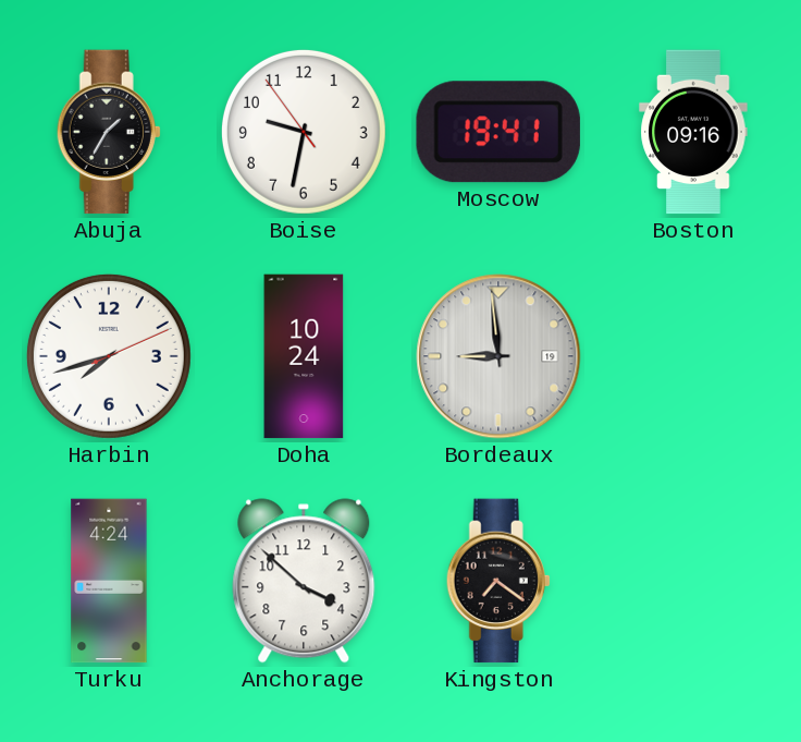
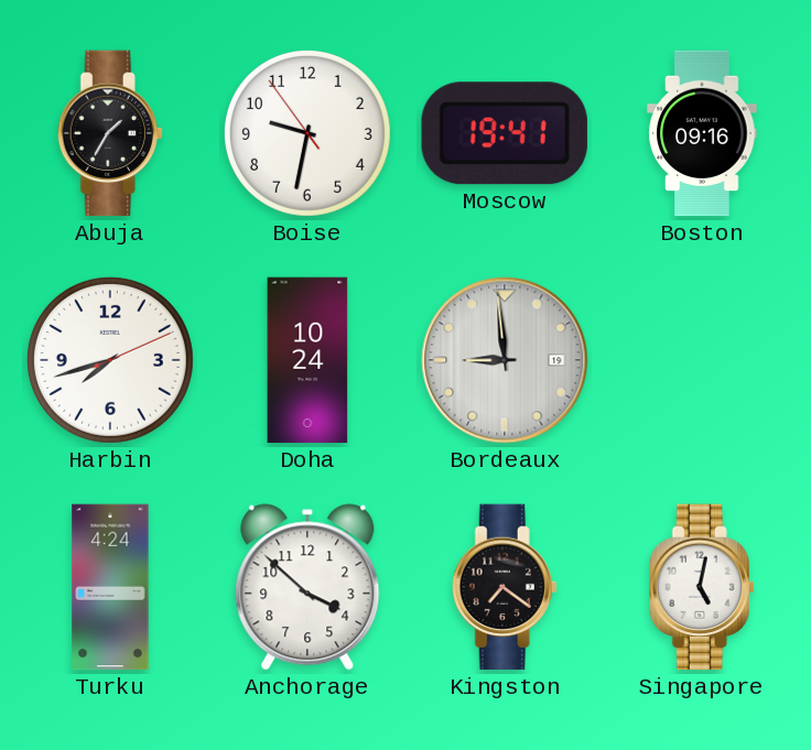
Singapore: none -> 5:02
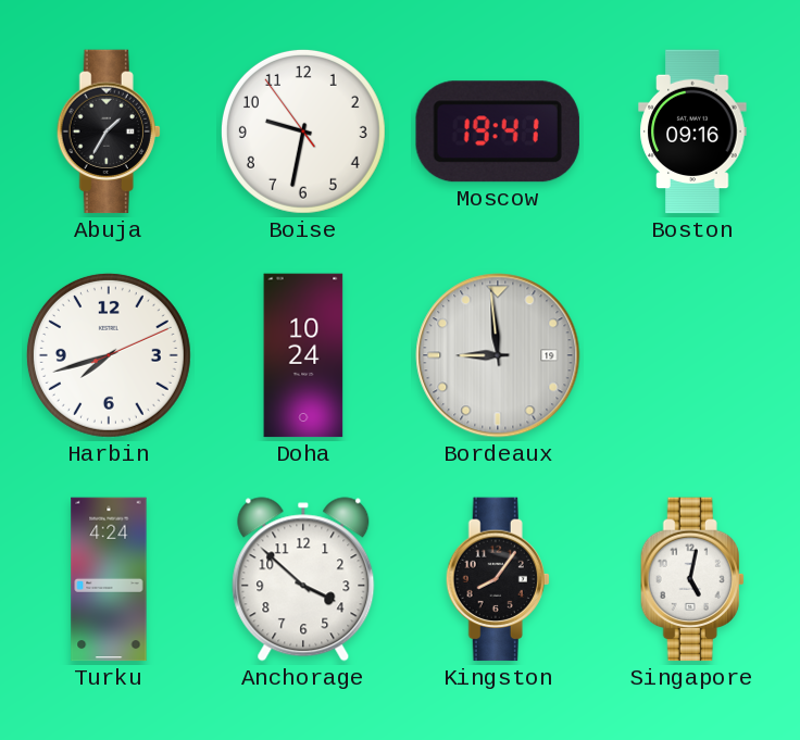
Kingston: 7:21 -> 8:06
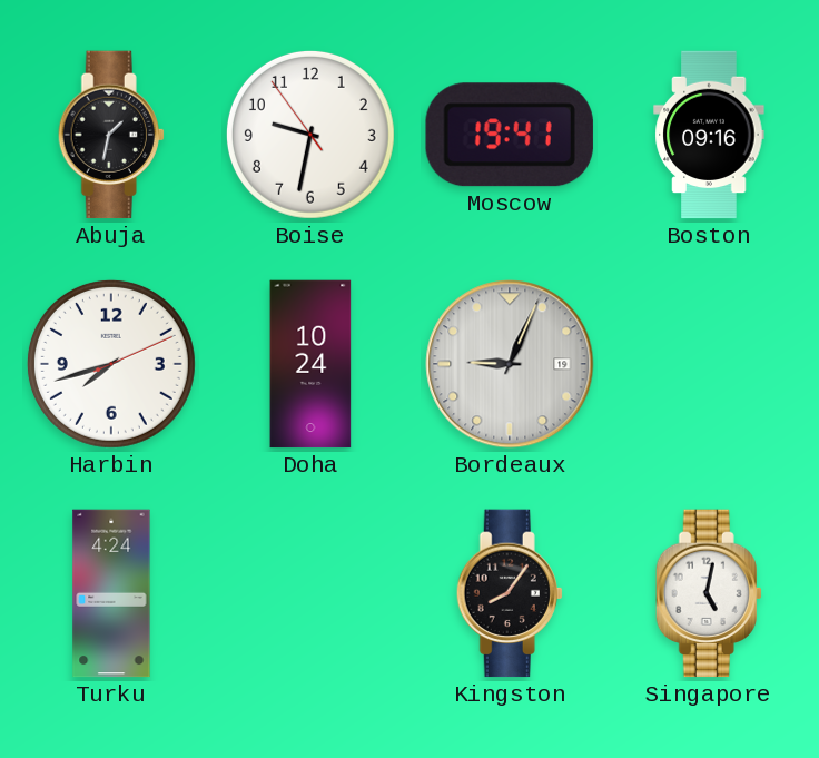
Abuja: 1:35 -> 1:32
Bordeaux: 8:59 -> 9:04
Anchorage: 3:52 -> none
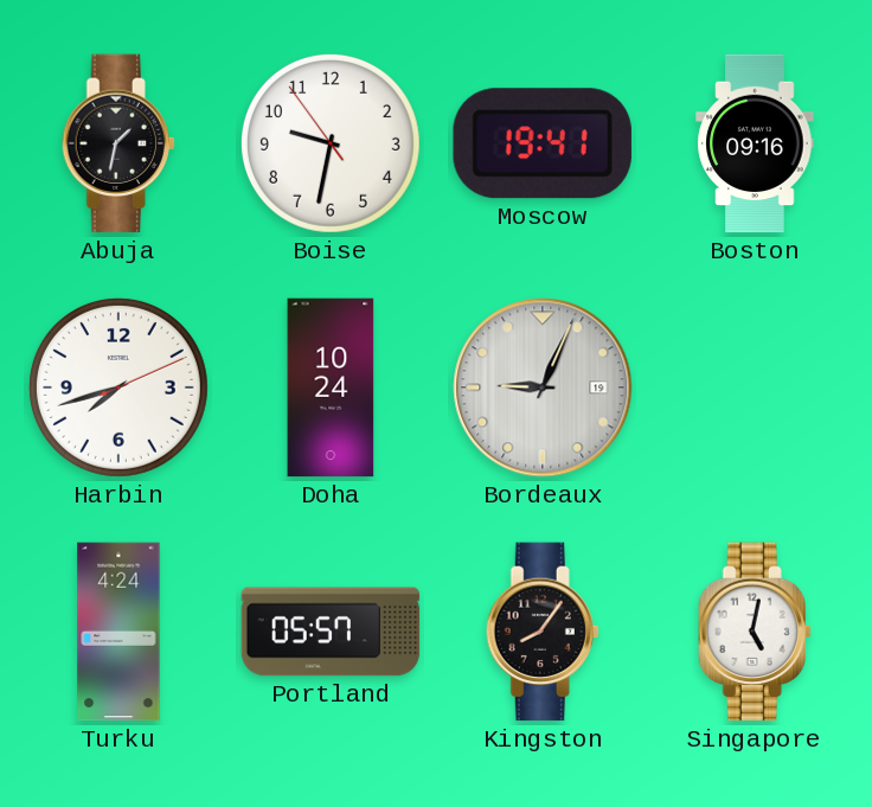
Portland: none -> 05:57
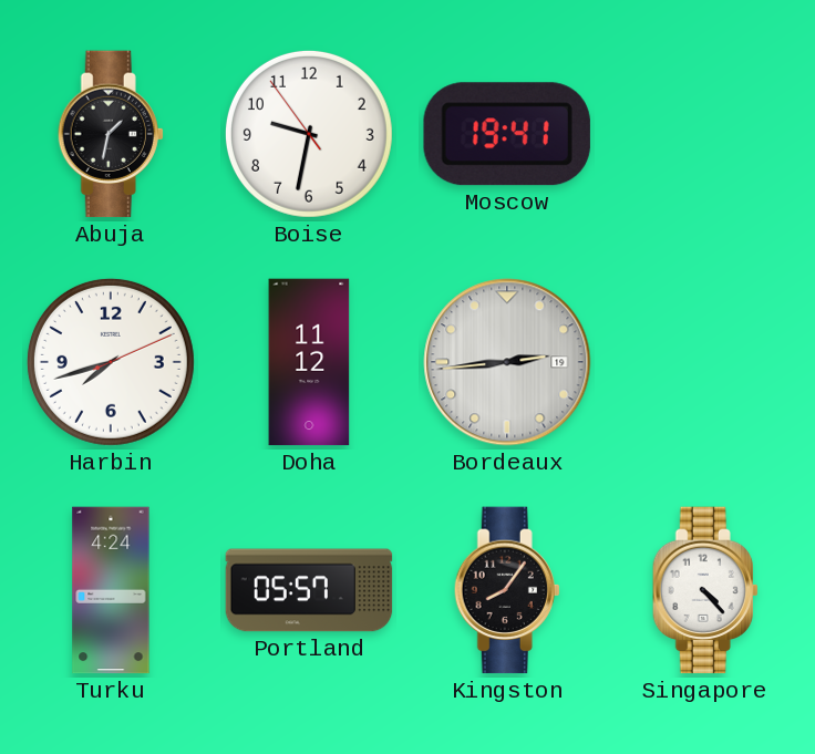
Boston: 09:16 -> none
Doha: 10:24 -> 11:12
Bordeaux: 9:04 -> 2:44
Singapore: 5:02 -> 4:23
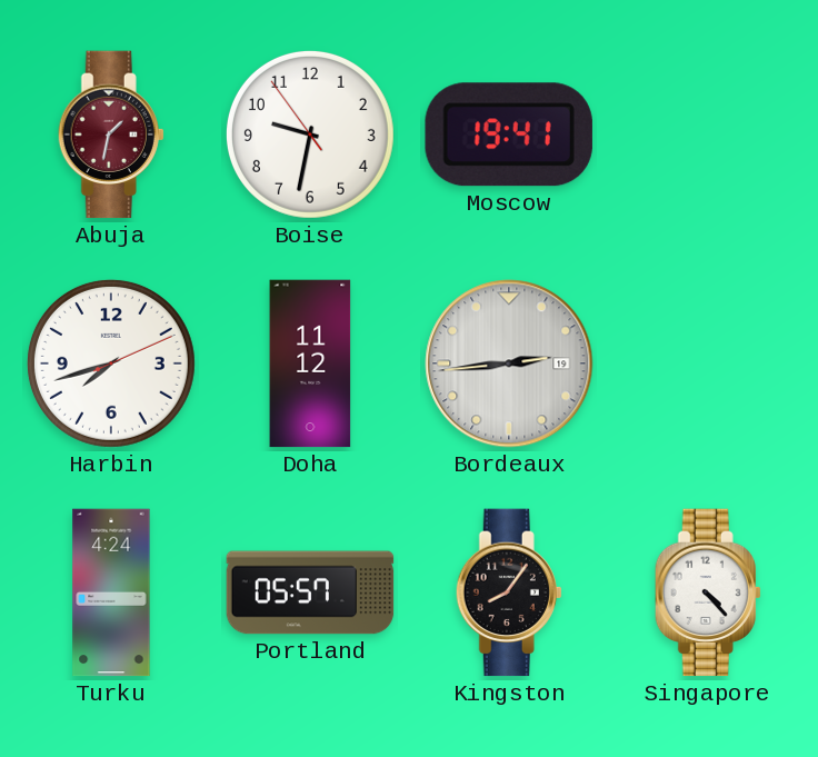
Abuja dial: black -> burgundy
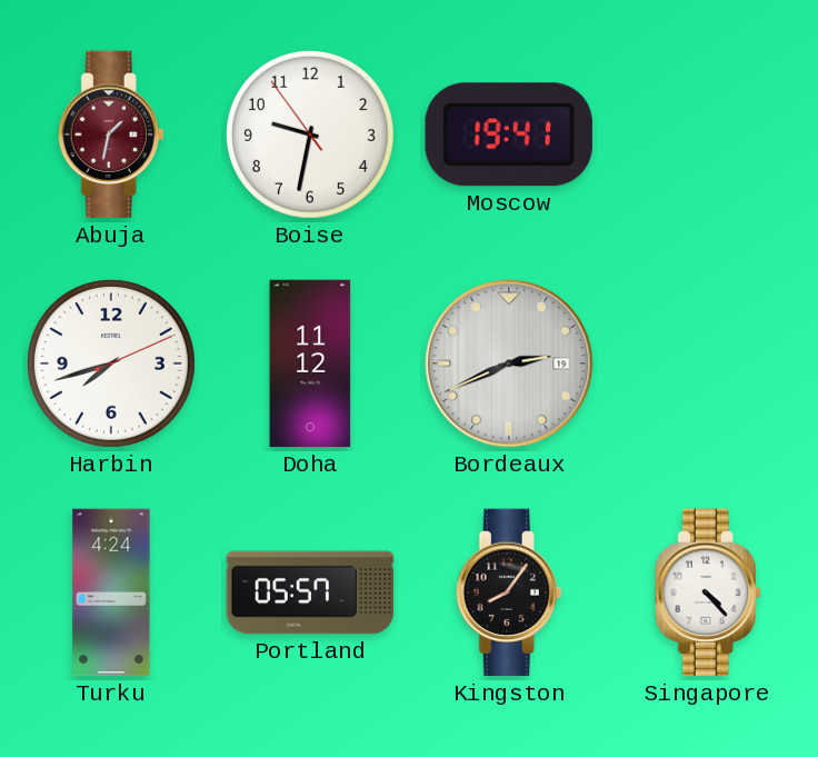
Bordeaux: 2:44 -> 2:41
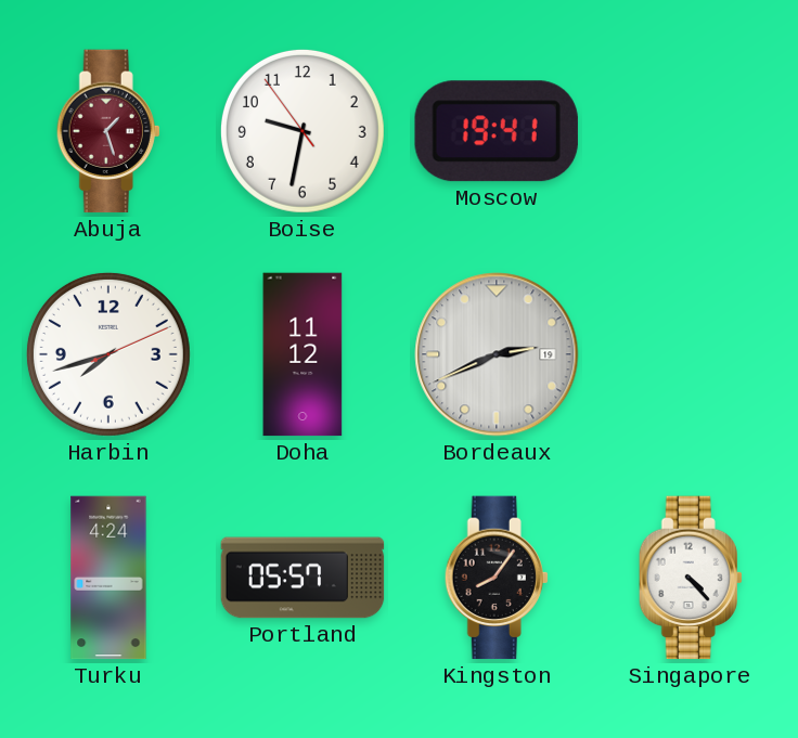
Abuja: 1:32 -> 1:27
